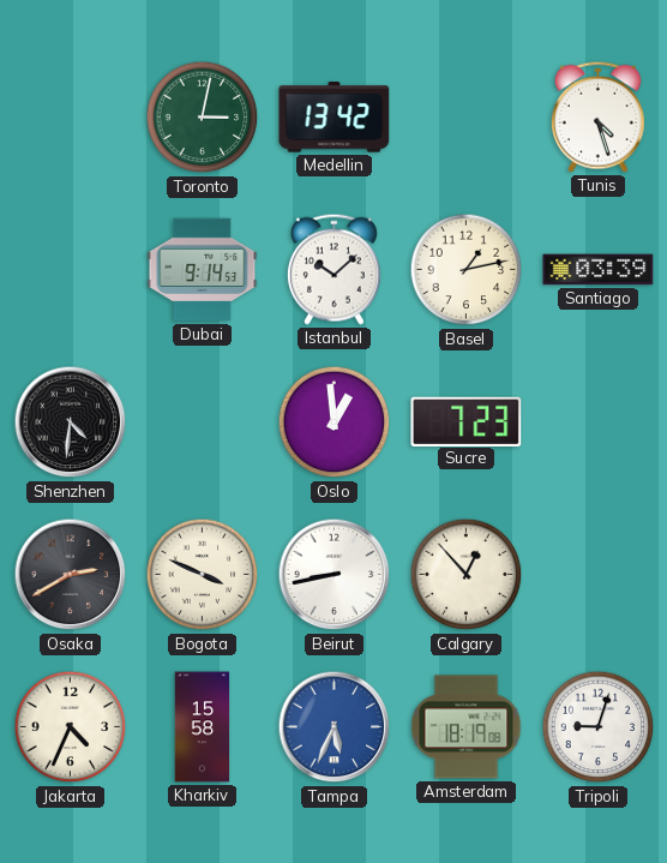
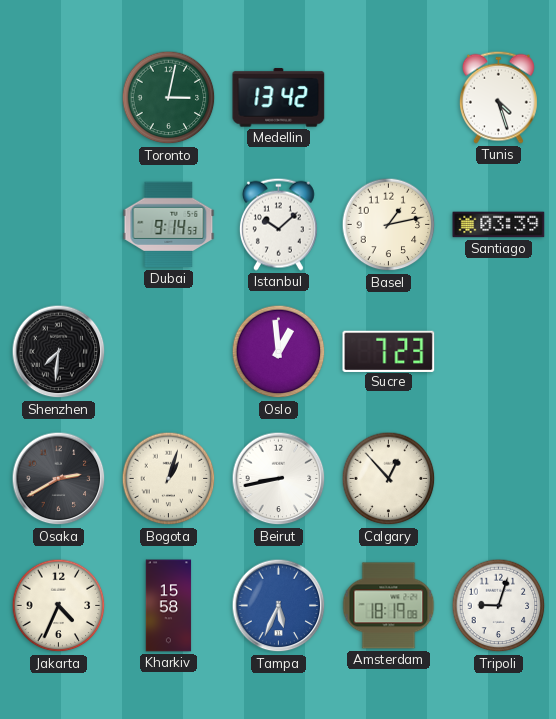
Shenzhen: 4:31 -> 7:31
Bogota: 3:49 -> 1:03
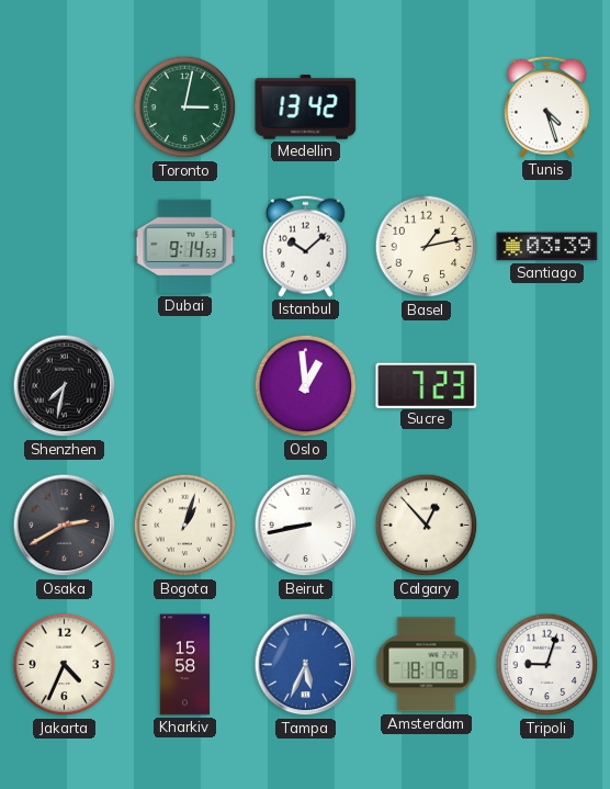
Shenzhen: 7:31 -> 7:32
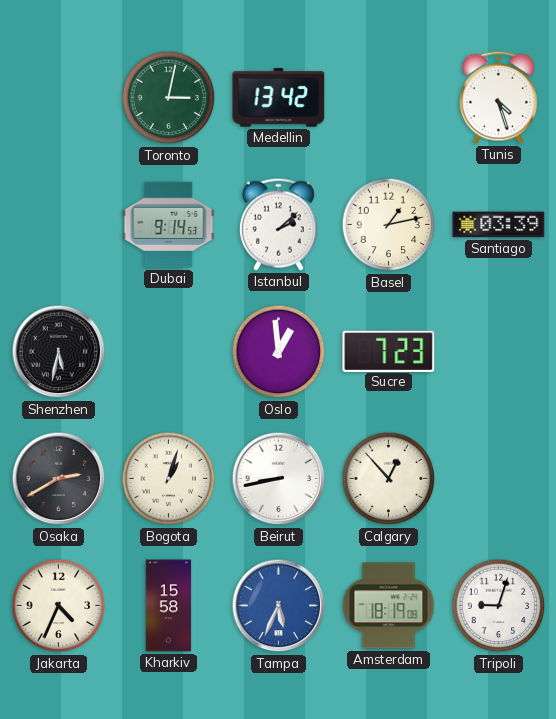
Istanbul: 10:08 -> 2:08
Shenzhen: 7:32 -> 5:32
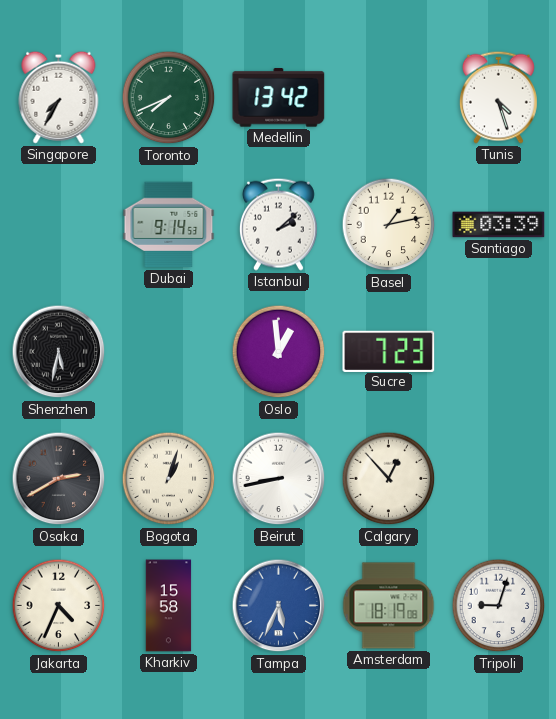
Singapore: none -> 7:35
Toronto: 3:02 -> 7:41
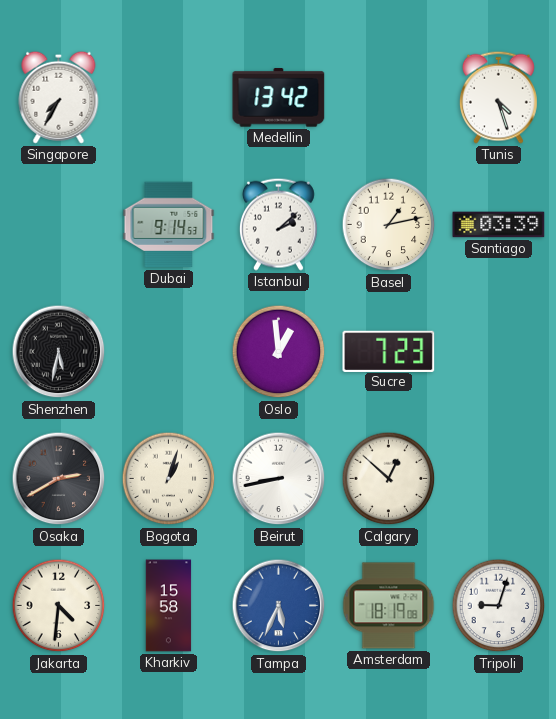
Toronto: 7:41 -> none
Calgary: 12:53 -> 12:52
Jakarta: 4:34 -> 4:31
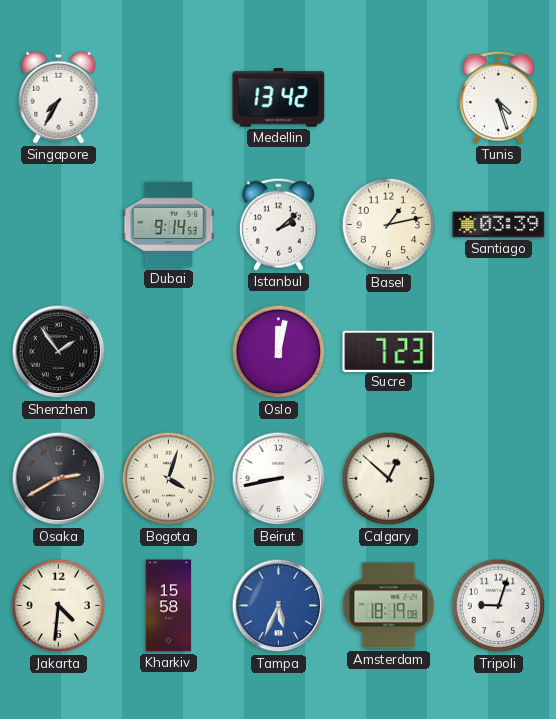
Shenzhen: 5:32 -> 1:54
Oslo: 12:59 -> 12:02
Bogota: 1:03 -> 4:03
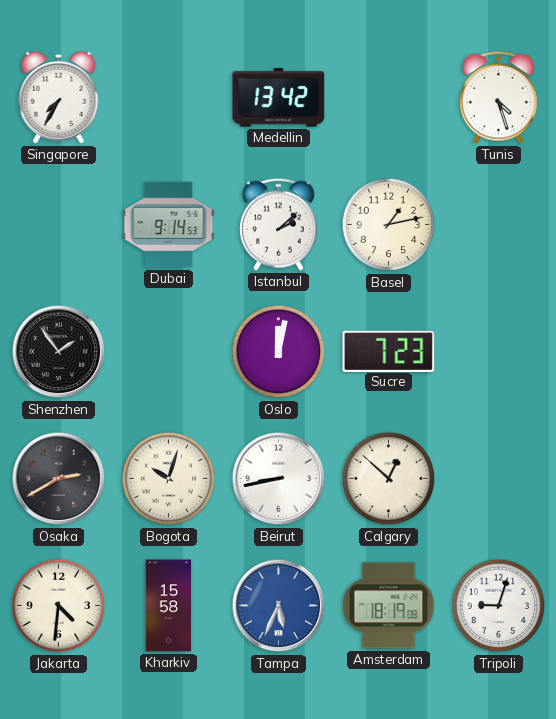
Santiago: 03:39 -> none
Bogota: 4:03 -> 10:03
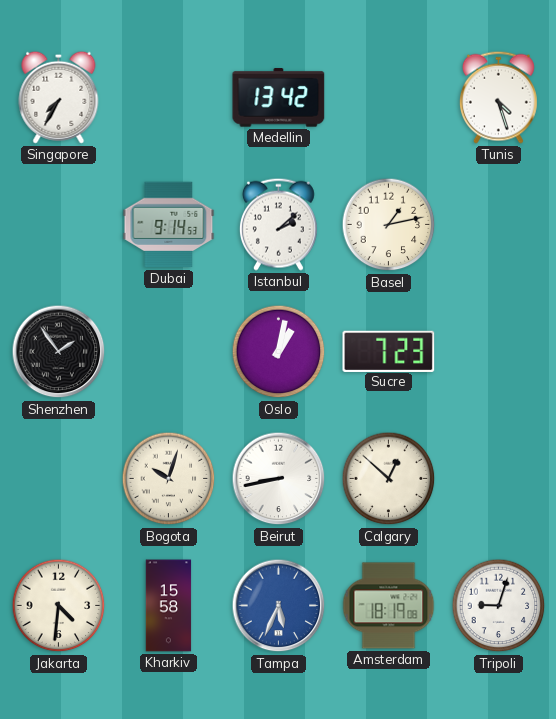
Oslo: 12:02 -> 1:02
Osaka: 2:40 -> none
